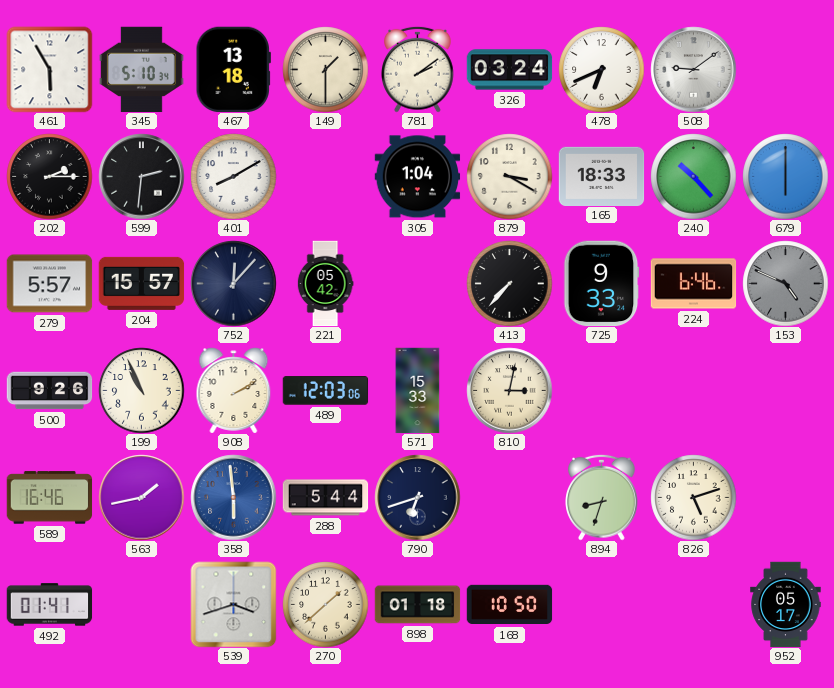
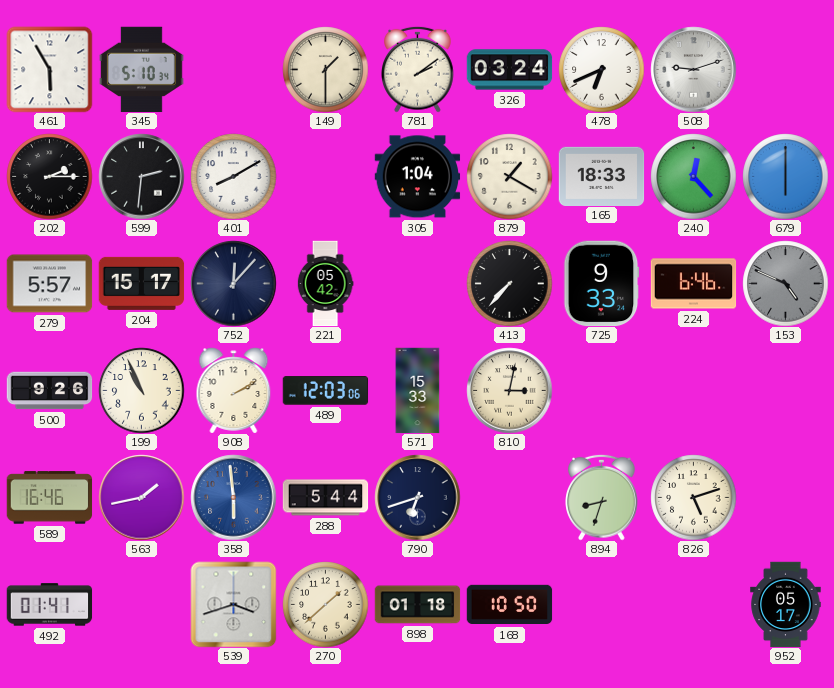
467: 13:18 -> none
508: 9:09 -> 9:12
879: 3:20 -> 1:20
240: 10:23 -> 12:23
204: 15:57 -> 15:17
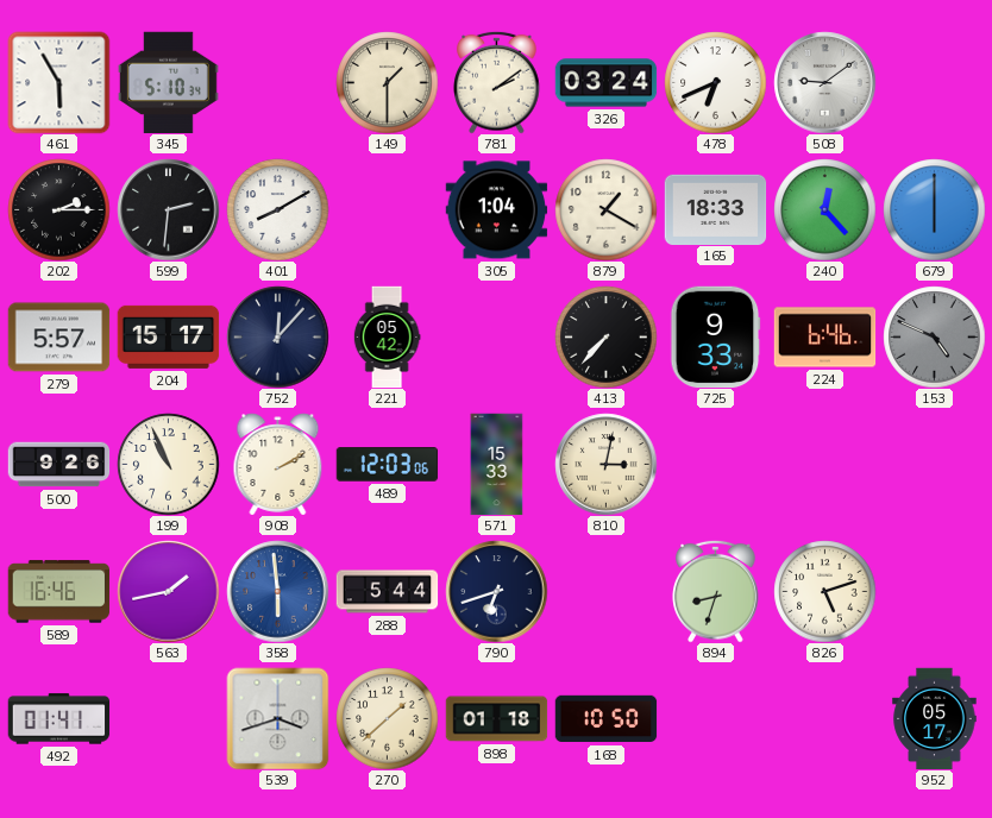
508: 9:12 -> 9:09
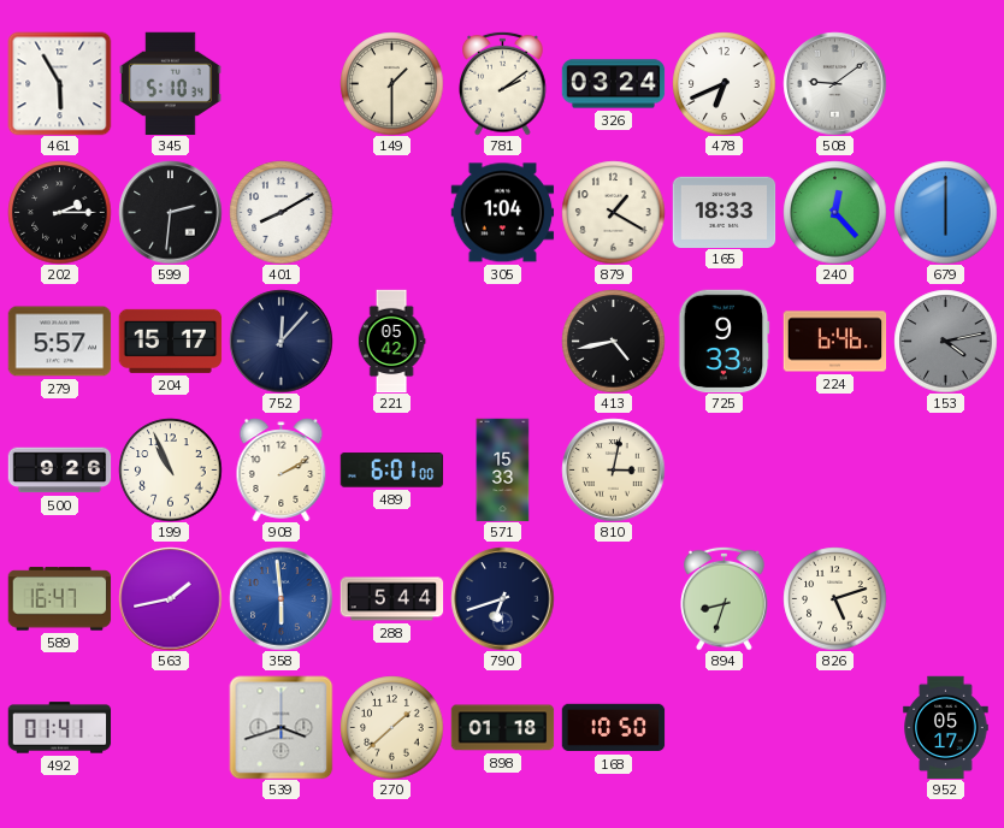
413: 7:37 -> 4:43
153: 4:49 -> 4:13
489: 12:03 -> 6:01
589: 16:46 -> 16:47
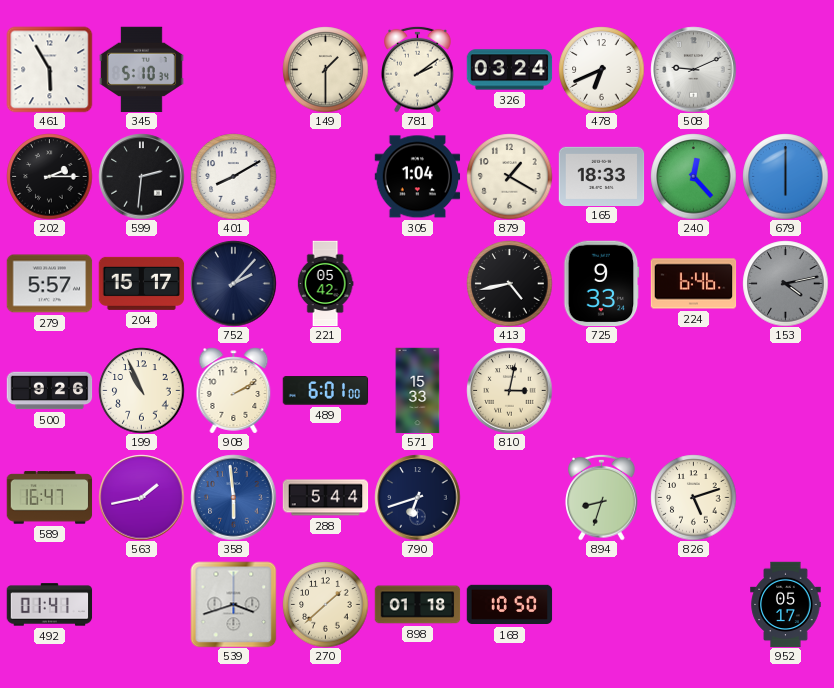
508: 9:09 -> 9:11
752: 12:07 -> 2:07
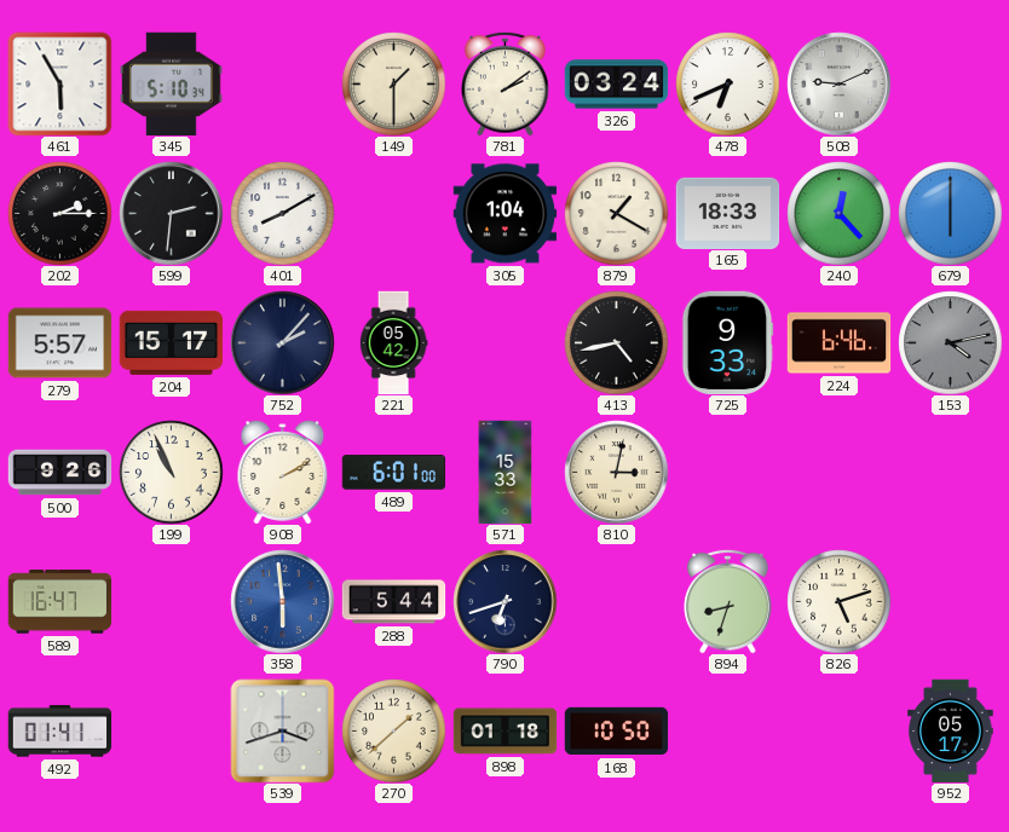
563: 1:43 -> none
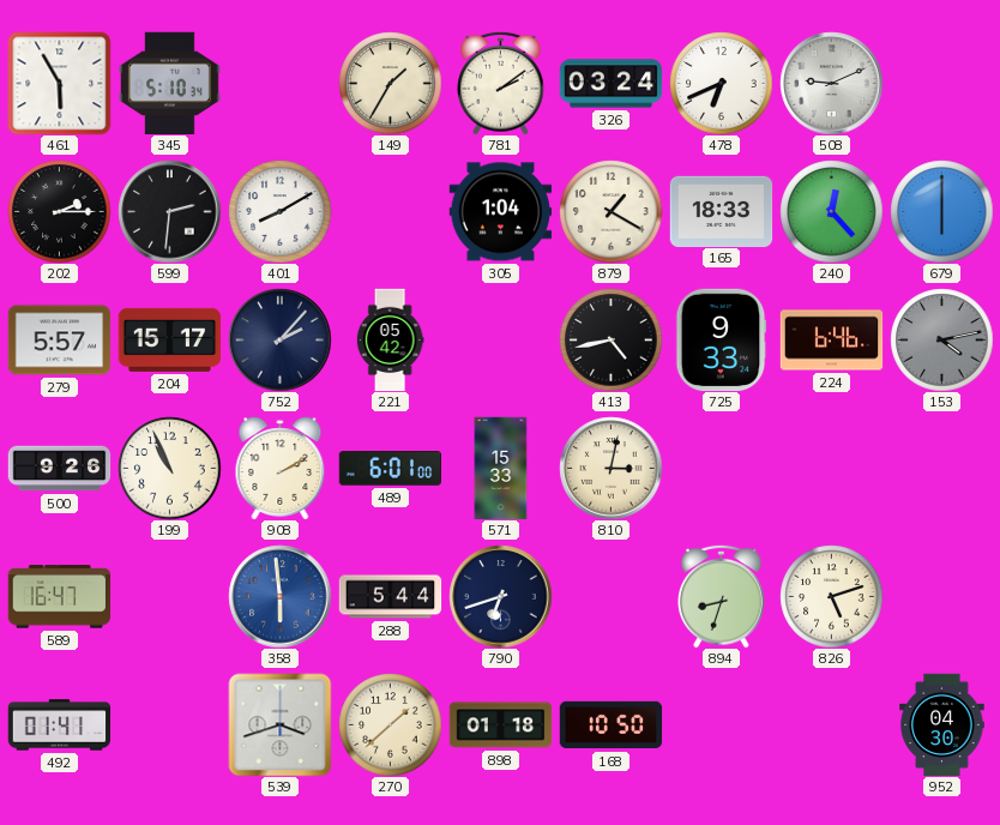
149: 1:30 -> 1:35
952: 05:17 -> 04:30
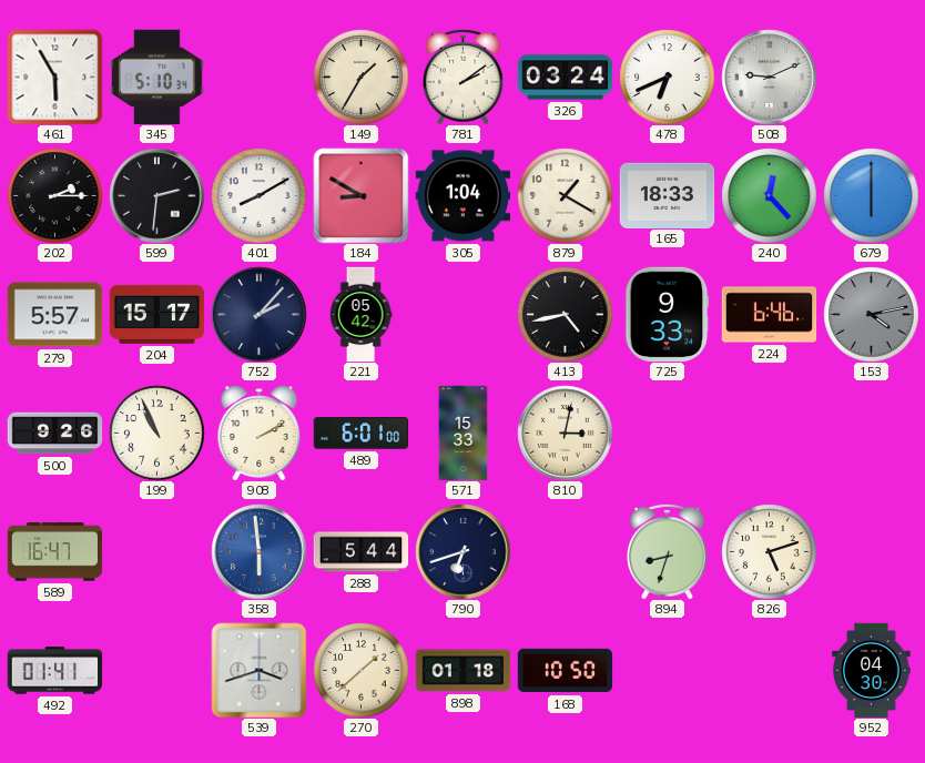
184: none -> 8:50
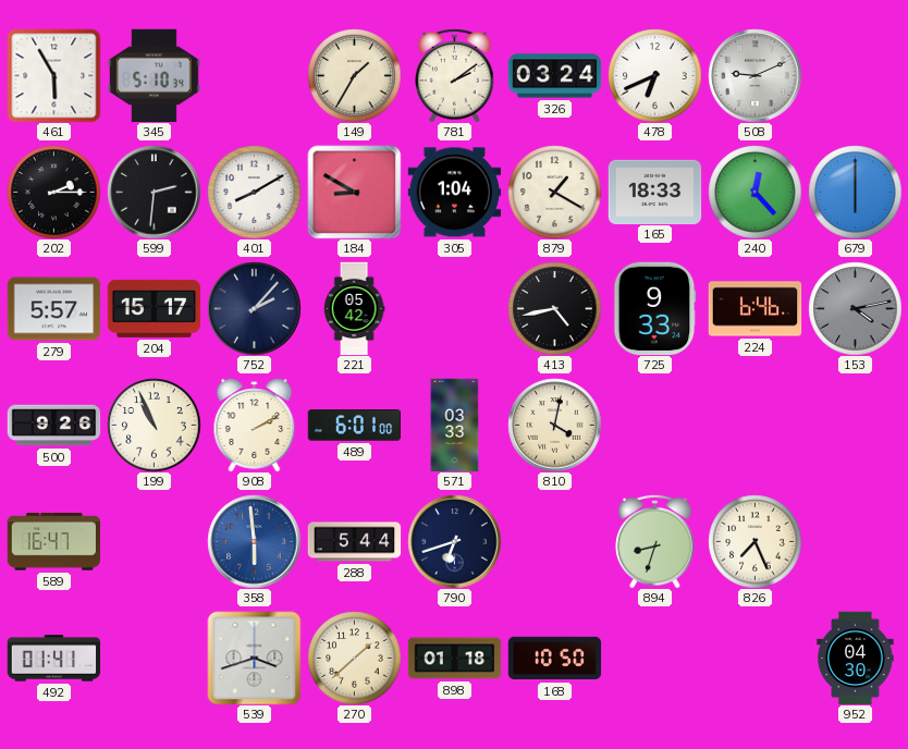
571: 15:33 -> 03:33
810: 3:02 -> 4:02
826: 5:12 -> 7:26
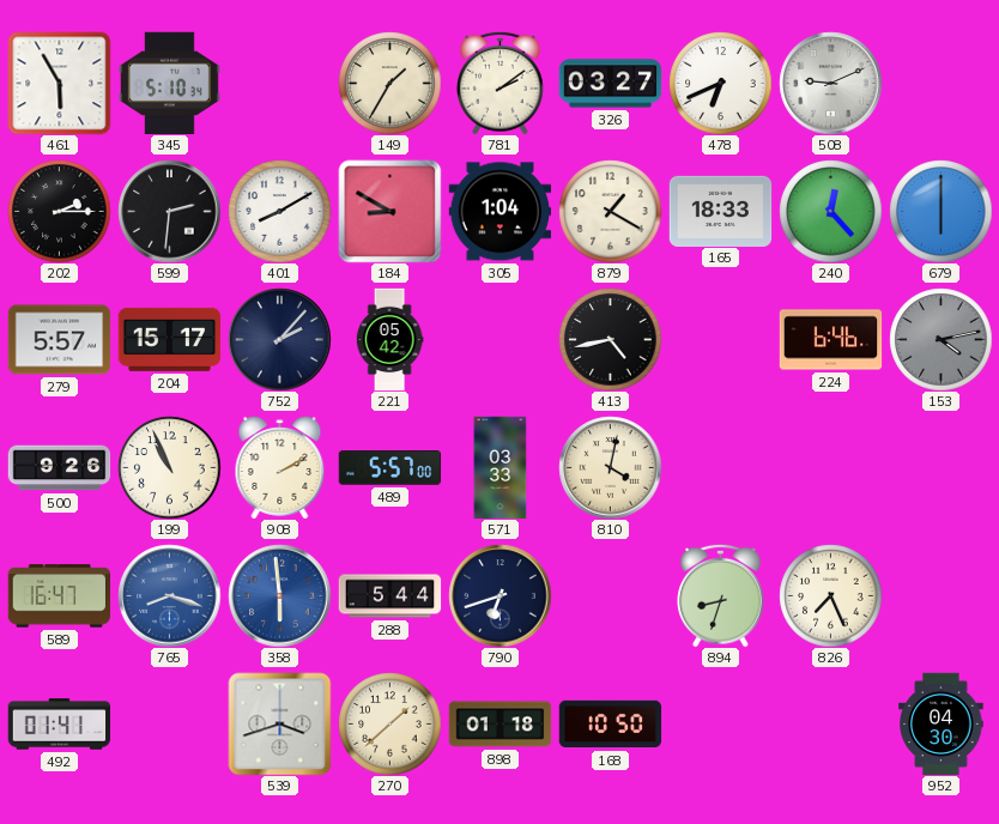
326: 03:24 -> 03:27
725: 9:33 -> none
489: 6:01 -> 5:57
765: none -> 8:18
